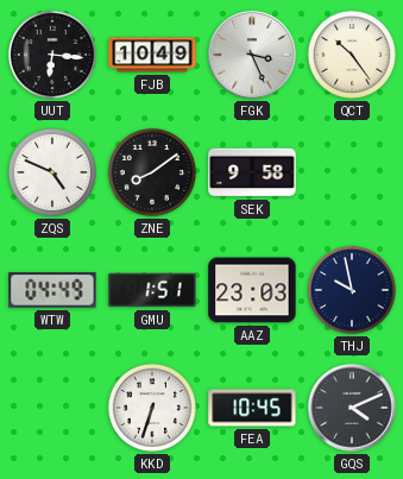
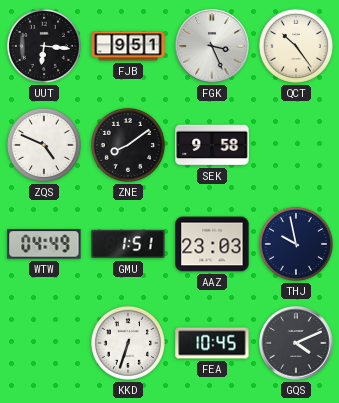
FJB: 10:49 -> 9:51
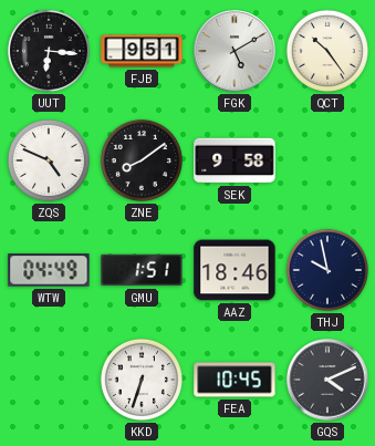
FGK: 3:26 -> 5:10
AAZ: 23:03 -> 18:46
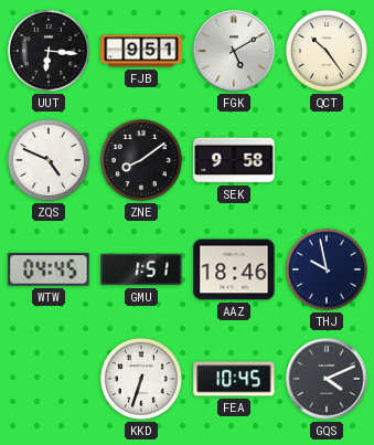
WTW: 04:49 -> 04:45
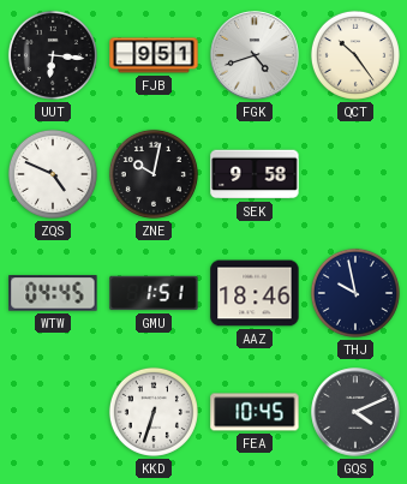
FGK: 5:10 -> 4:42
ZNE: 8:09 -> 10:02
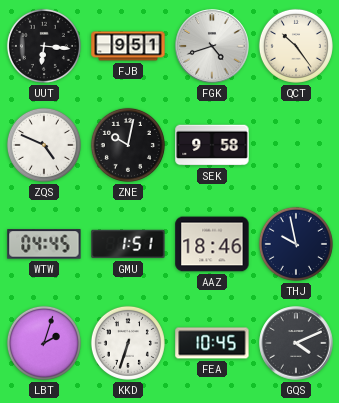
LBT: none -> 2:03
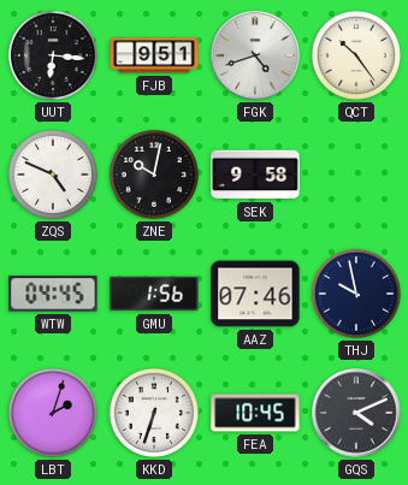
GMU: 1:51 -> 1:56
AAZ: 18:46 -> 07:46
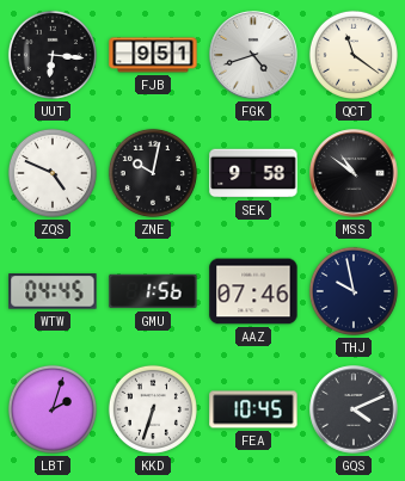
QCT: 10:24 -> 11:21
MSS: none -> 10:51
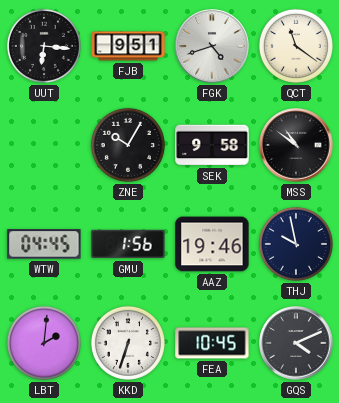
ZQS: 4:49 -> none
ZNE: 10:02 -> 10:05
AAZ: 07:46 -> 19:46
LBT: 2:03 -> 2:01
